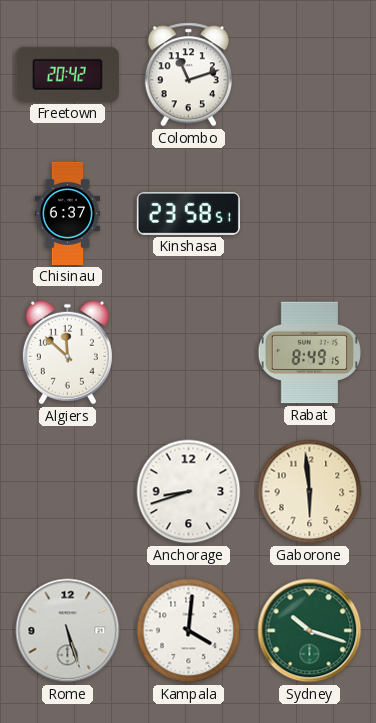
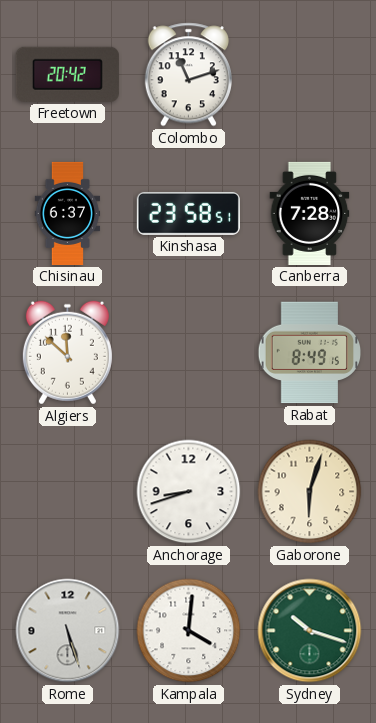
Canberra: none -> 7:28
Gaborone: 5:59 -> 6:03
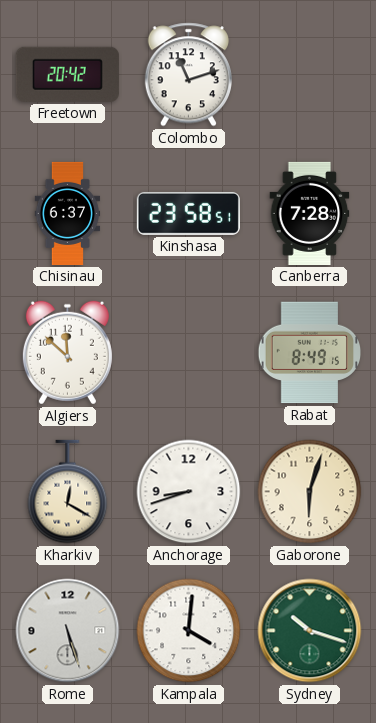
Kharkiv: none -> 12:20
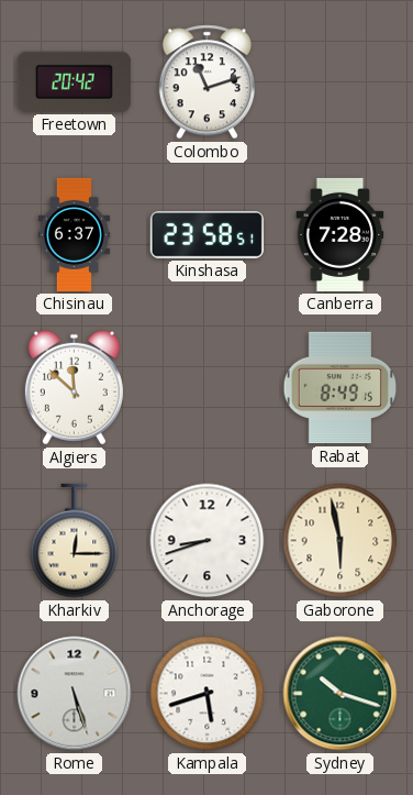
Kharkiv: 12:20 -> 12:15
Gaborone: 6:03 -> 5:58
Kampala: 4:01 -> 5:42
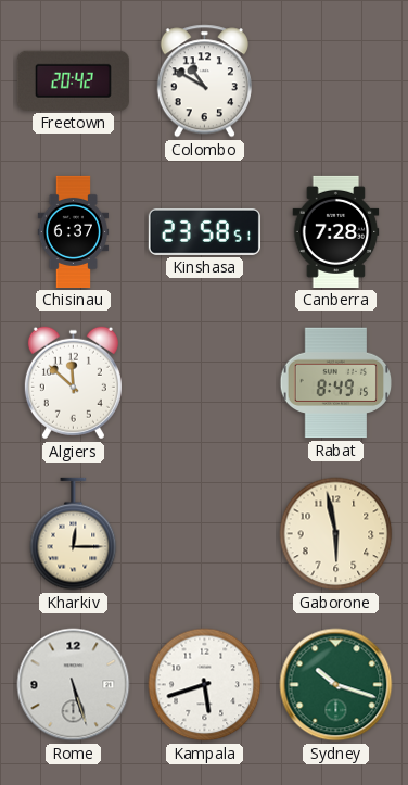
Colombo: 11:12 -> 10:50
Anchorage: 8:42 -> none
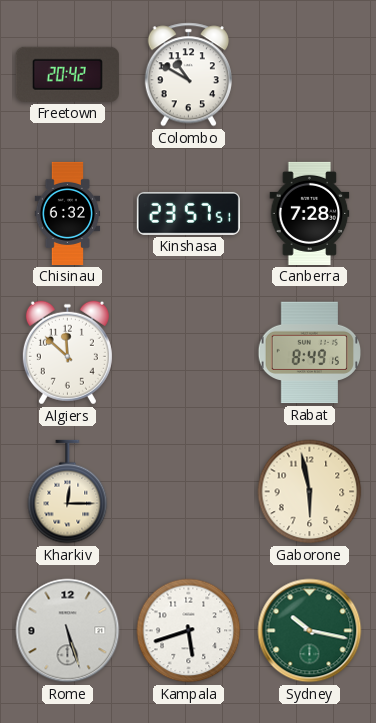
Chisinau: 6:37 -> 6:32
Kinshasa: 23:58 -> 23:57
Sydney: 10:18 -> 10:17
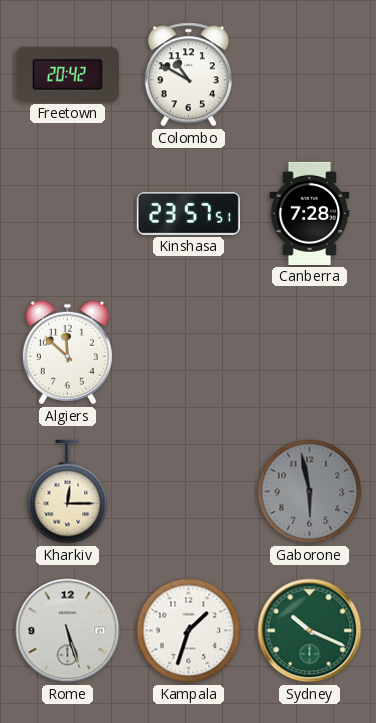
Chisinau: 6:32 -> none
Rabat: 8:49 -> none
Gaborone dial: cream -> grey
Kampala: 5:42 -> 1:33
Sydney: 10:17 -> 10:19
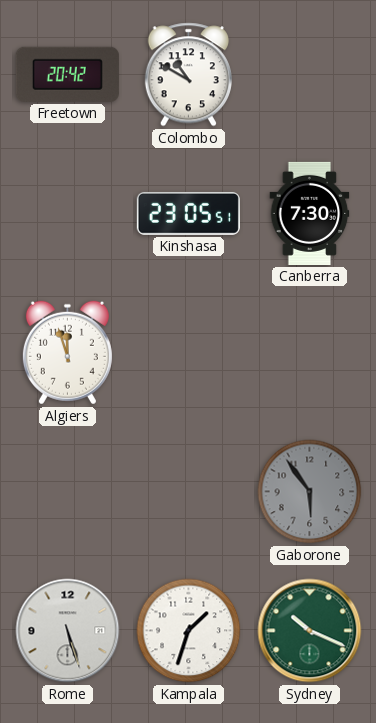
Kinshasa: 23:57 -> 23:05
Canberra: 7:28 -> 7:30
Algiers: 11:52 -> 11:57
Kharkiv: 12:15 -> none
Gaborone: 5:58 -> 5:54
